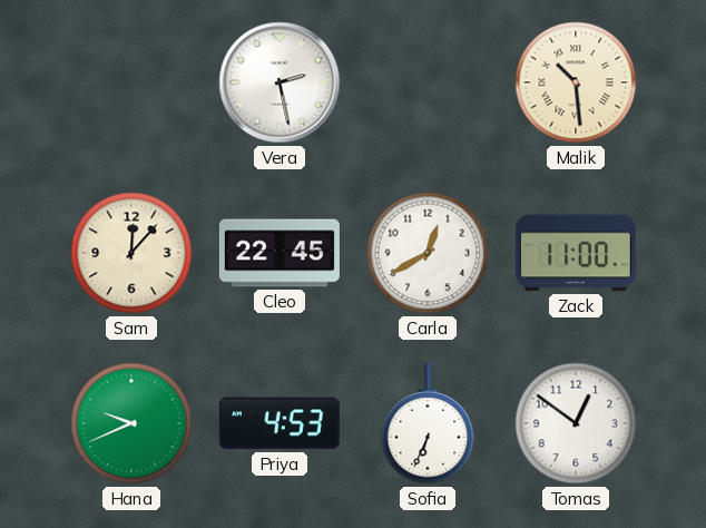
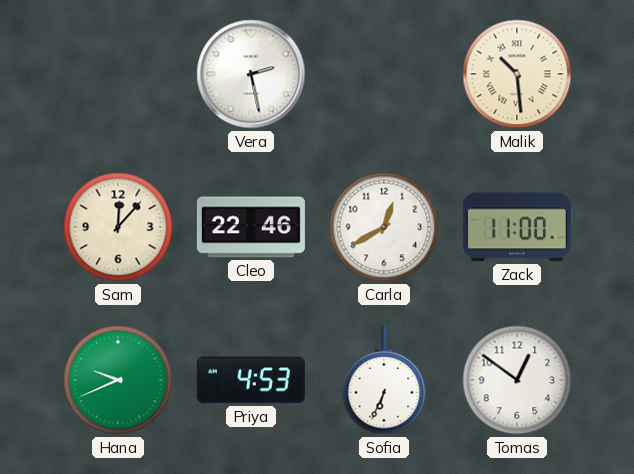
Cleo: 22:45 -> 22:46
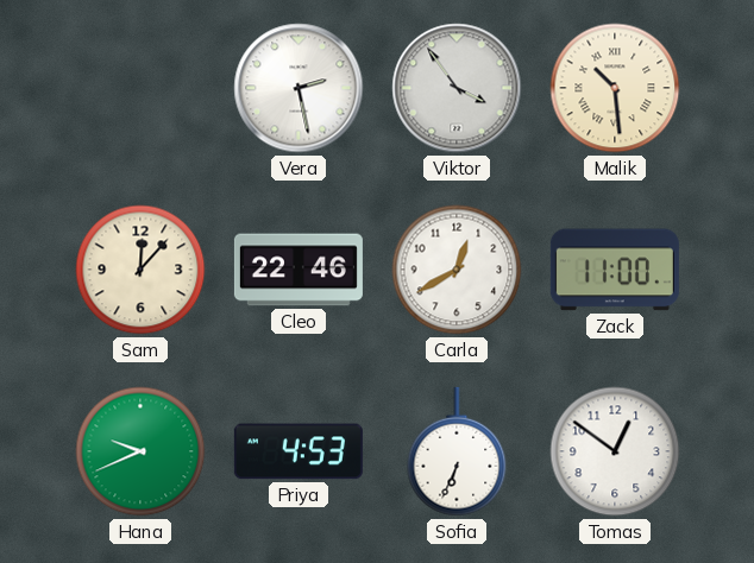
Viktor: none -> 3:54
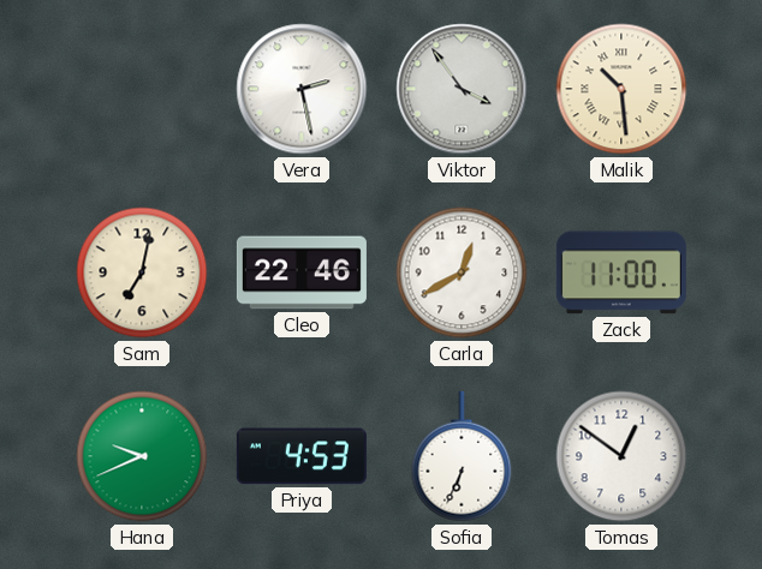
Sam: 12:07 -> 7:02
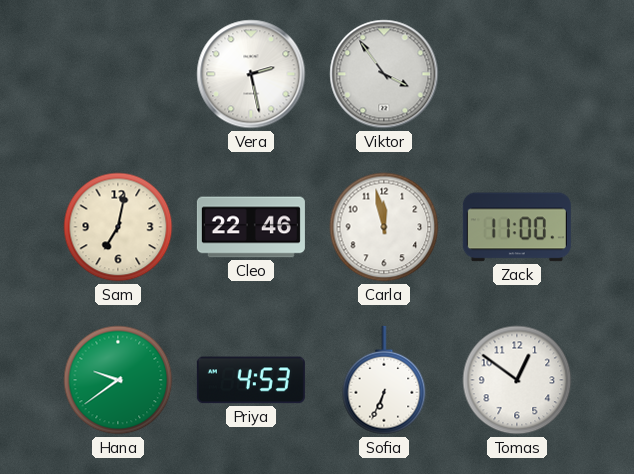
Malik: 10:29 -> none
Carla: 12:40 -> 11:58
Hana: 9:41 -> 9:39
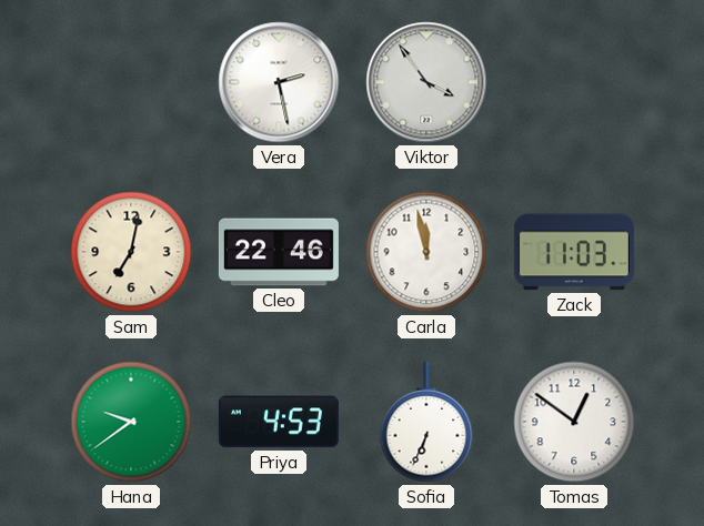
Zack: 11:00 -> 11:03
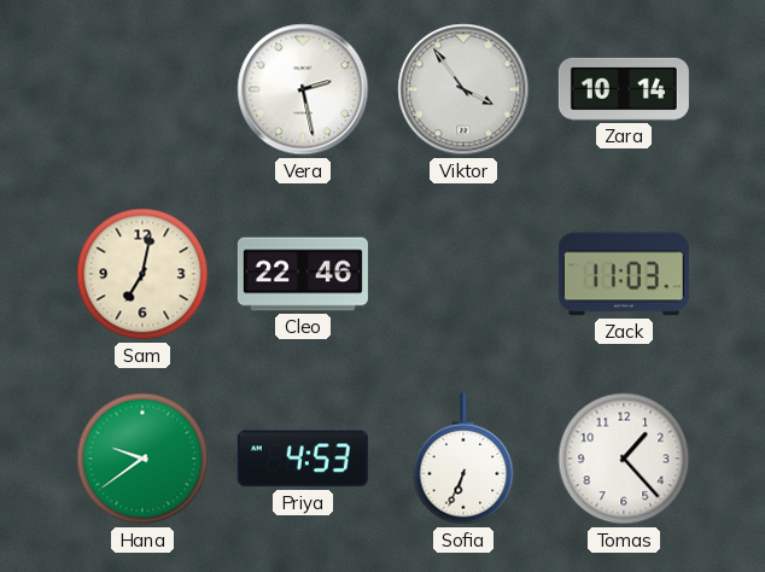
Zara: none -> 10:14
Carla: 11:58 -> none
Tomas: 12:51 -> 1:23
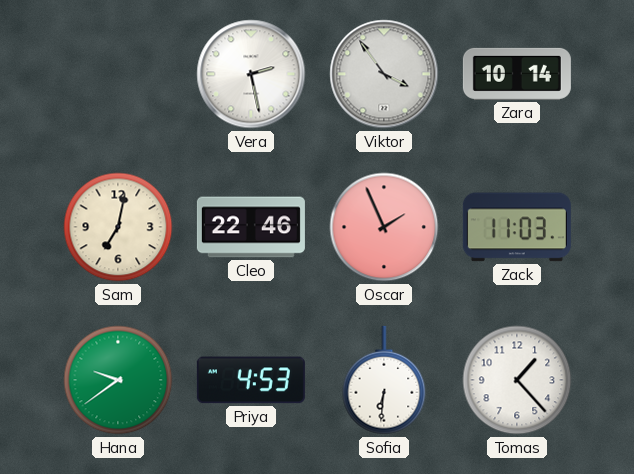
Oscar: none -> 1:56
Sofia: 6:34 -> 6:31
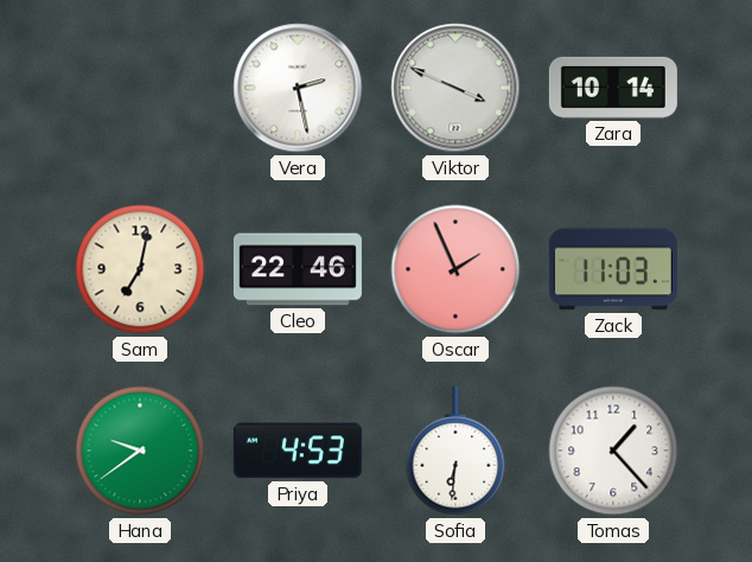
Viktor: 3:54 -> 3:49
